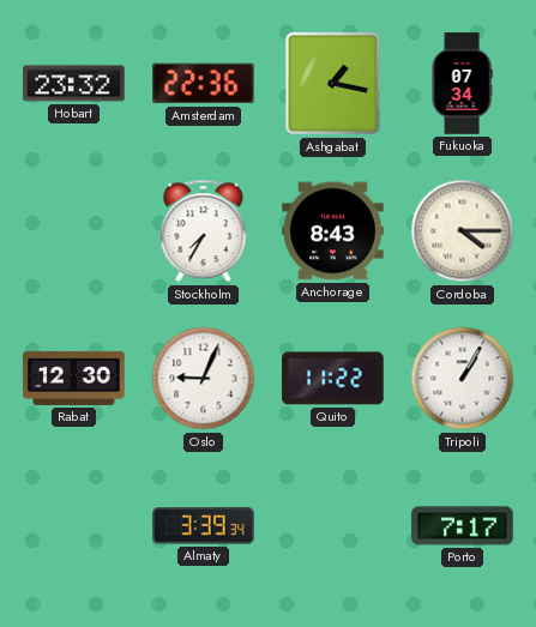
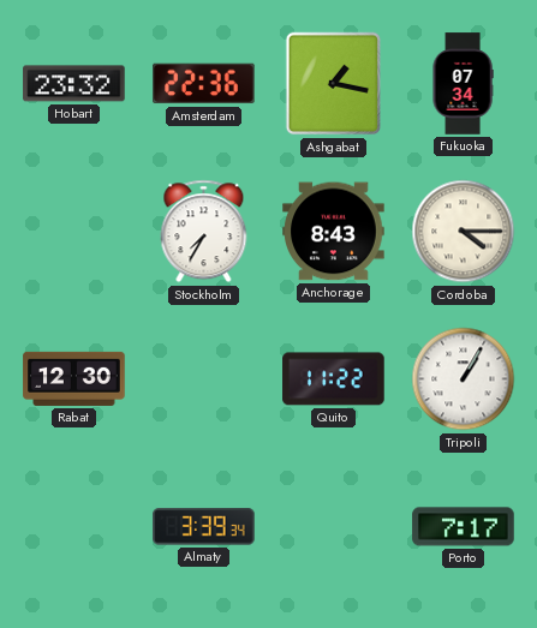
Oslo: 9:04 -> none
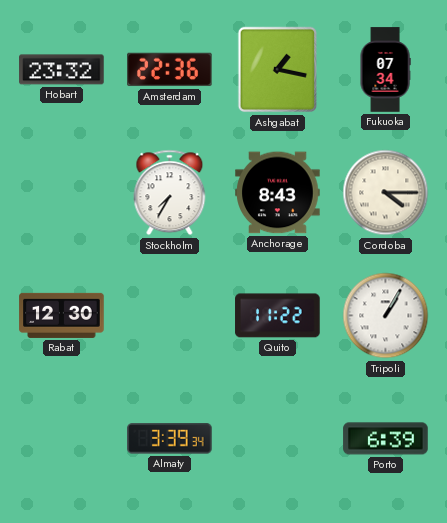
Porto: 7:17 -> 6:39
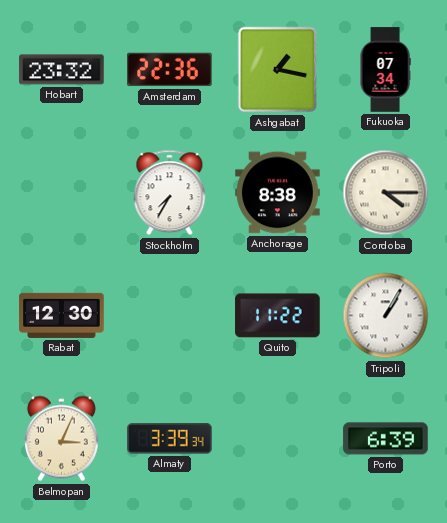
Anchorage: 8:43 -> 8:38
Belmopan: none -> 3:04
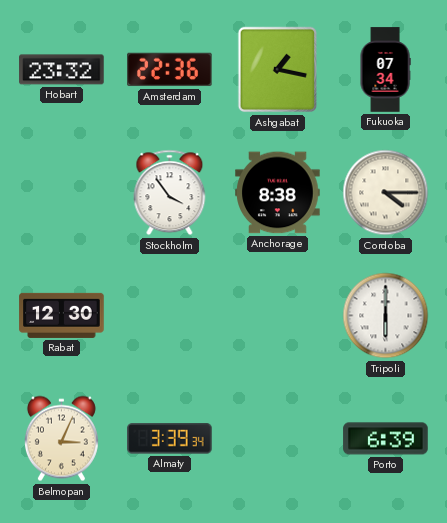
Stockholm: 7:35 -> 3:54
Quito: 11:22 -> none
Tripoli: 1:05 -> 6:00
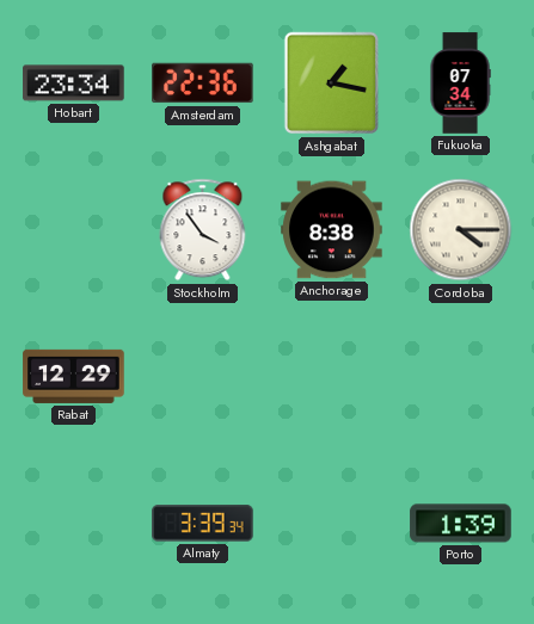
Hobart: 23:32 -> 23:34
Rabat: 12:30 -> 12:29
Tripoli: 6:00 -> none
Belmopan: 3:04 -> none
Porto: 6:39 -> 1:39
